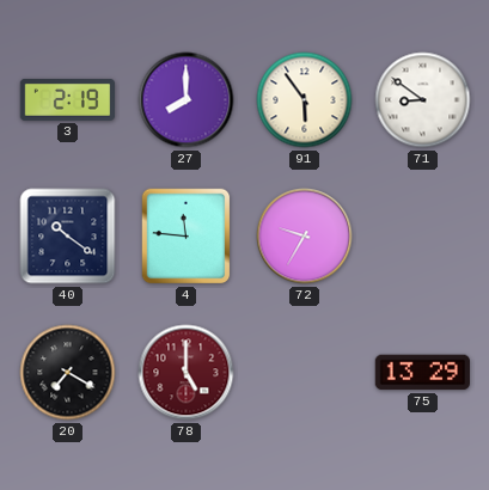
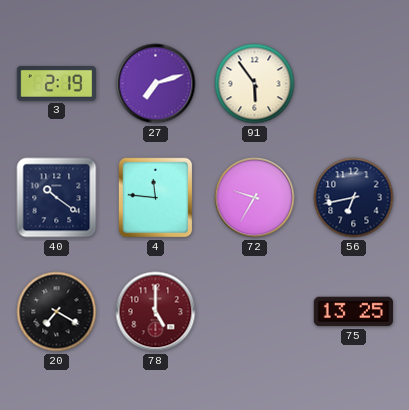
27: 8:00 -> 7:12
71: 8:51 -> none
56: none -> 6:43
75: 13:29 -> 13:25
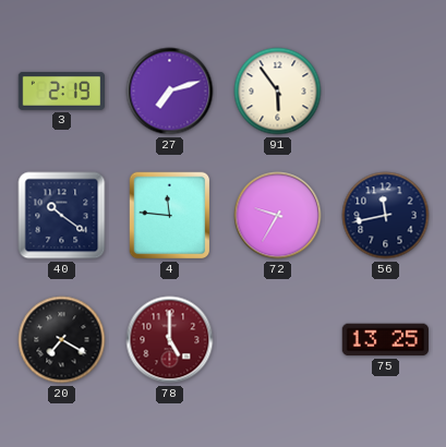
56: 6:43 -> 11:43
